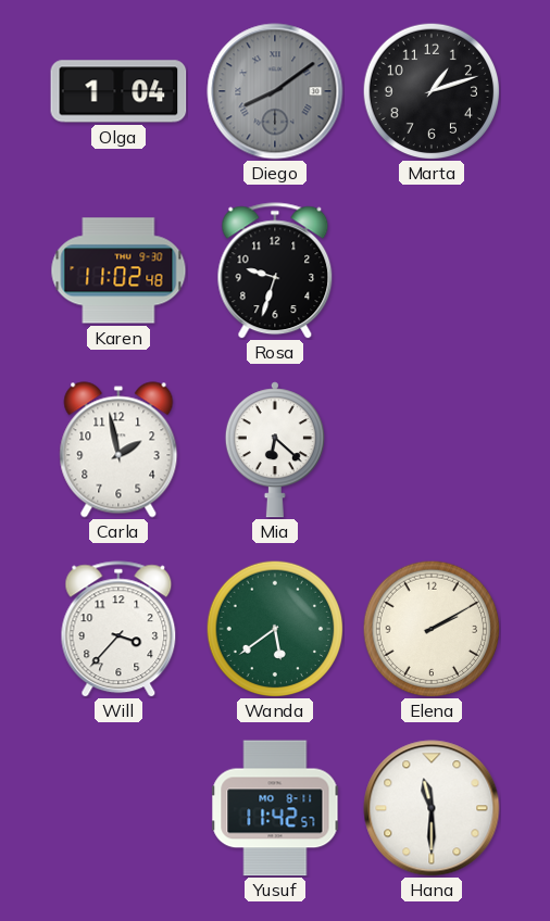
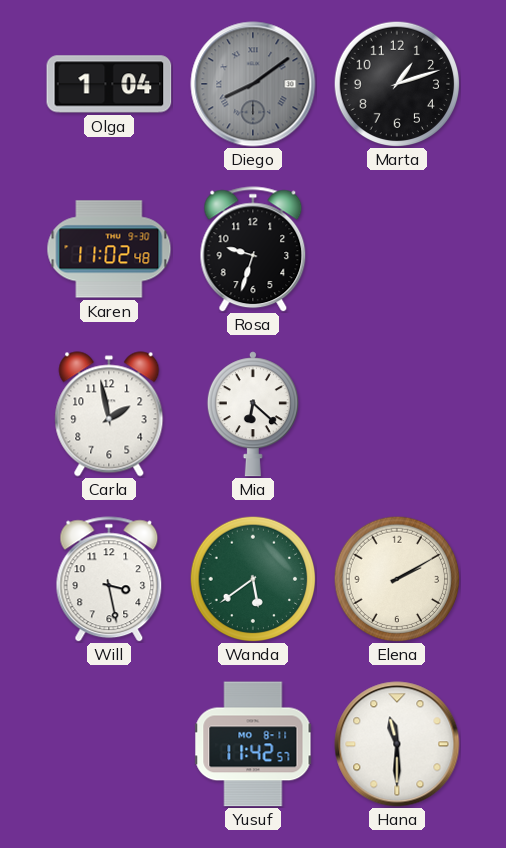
Will: 3:37 -> 3:28
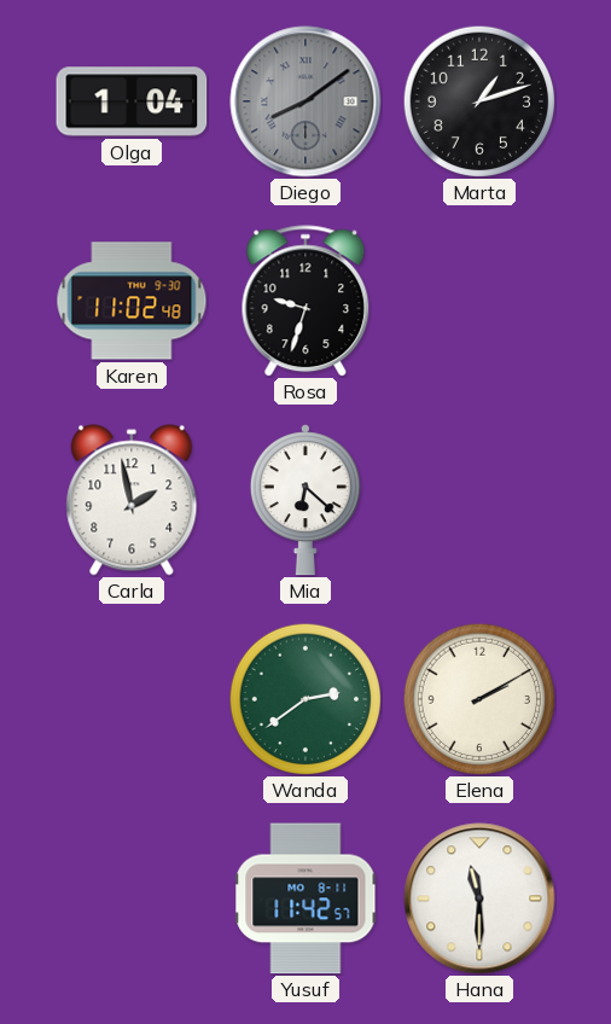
Will: 3:28 -> none
Wanda: 5:39 -> 2:39
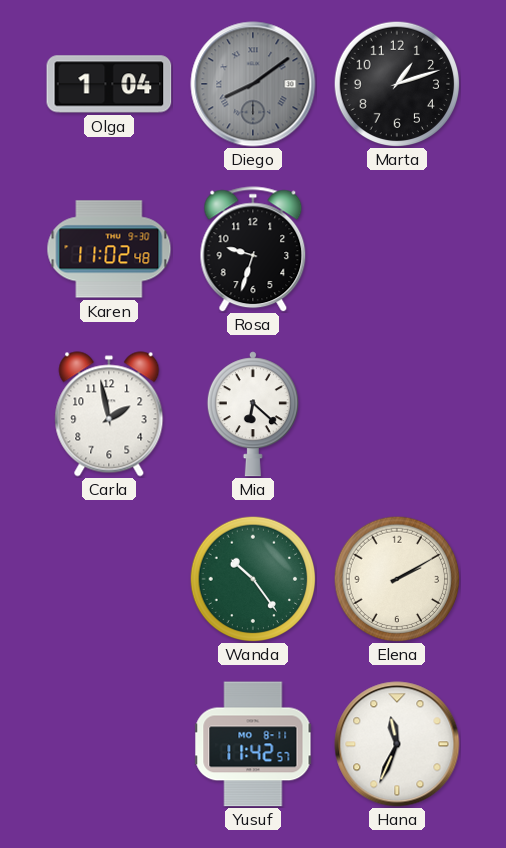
Wanda: 2:39 -> 10:24
Hana: 11:30 -> 11:34
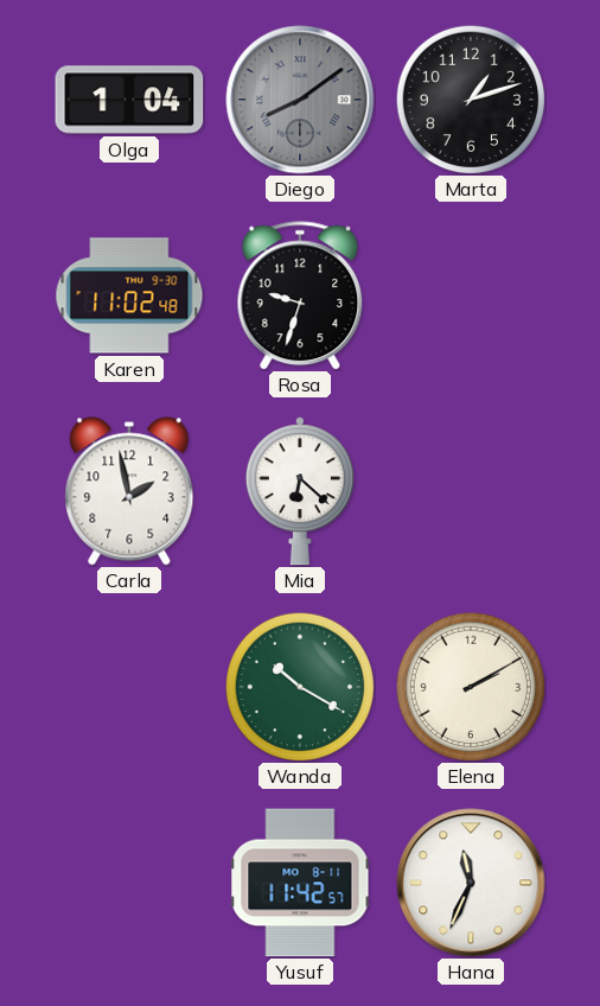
Wanda: 10:24 -> 10:20
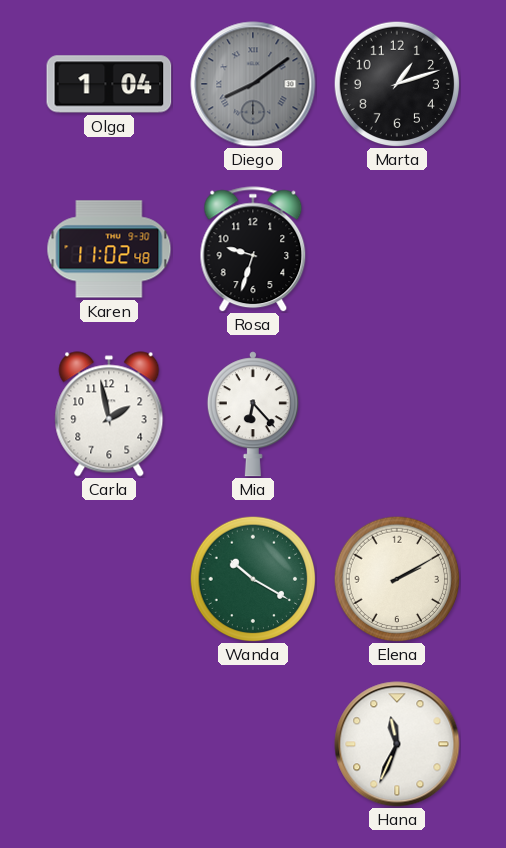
Mia: 6:22 -> 6:23
Yusuf: 11:42 -> none
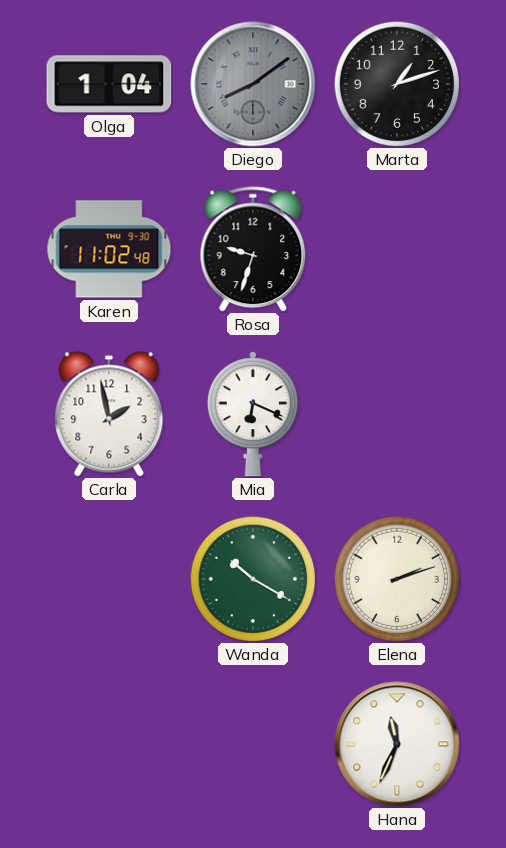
Mia: 6:23 -> 6:19
Elena: 2:10 -> 2:12
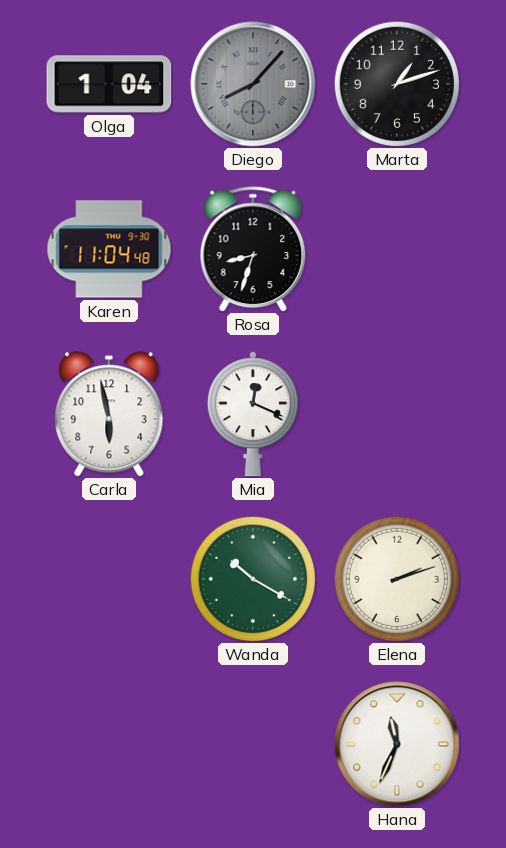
Diego: 8:09 -> 8:07
Karen: 11:02 -> 11:04
Rosa: 9:33 -> 8:33
Carla: 1:58 -> 5:58
Mia: 6:19 -> 12:19
